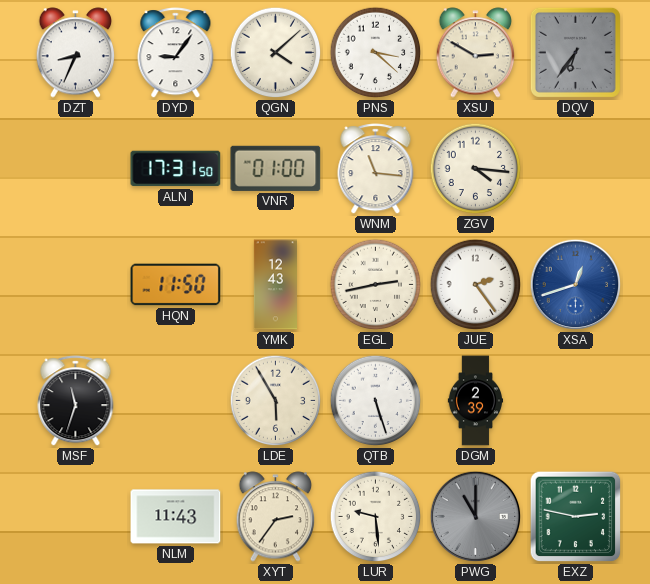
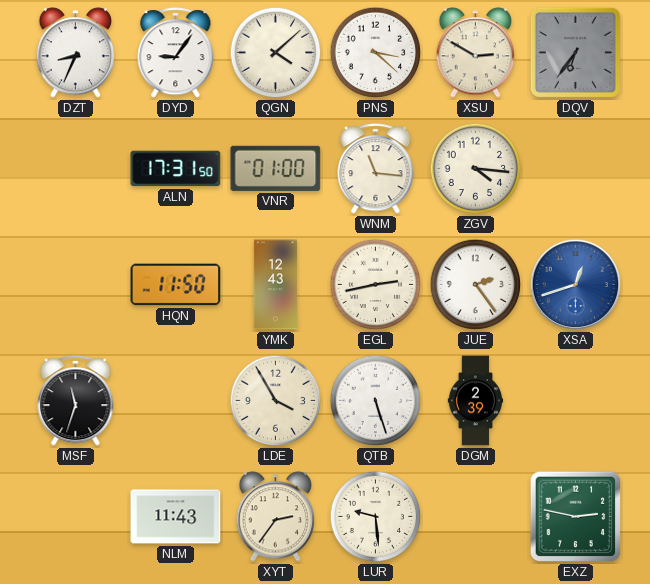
LDE: 5:55 -> 3:55
PWG: 11:00 -> none
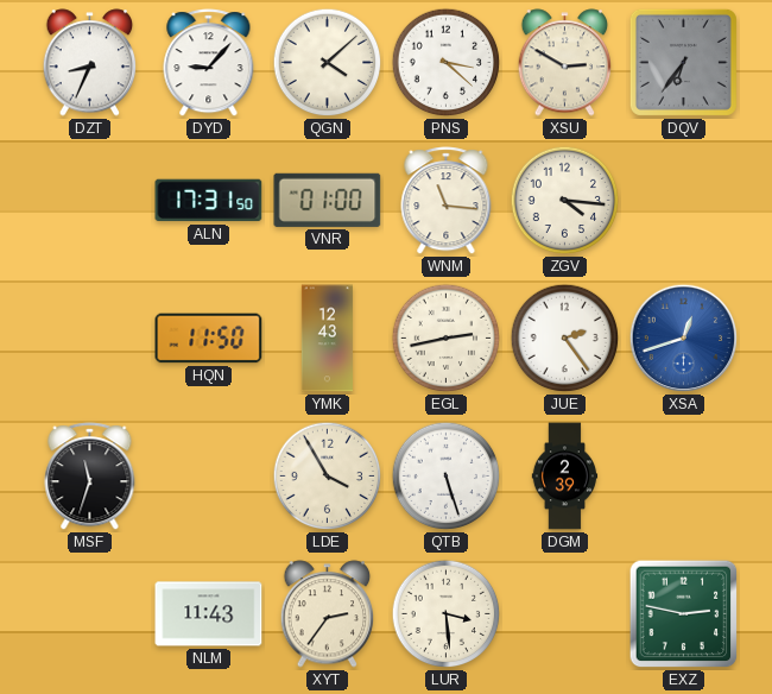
DYD: 9:06 -> 9:07
LUR: 9:29 -> 3:29
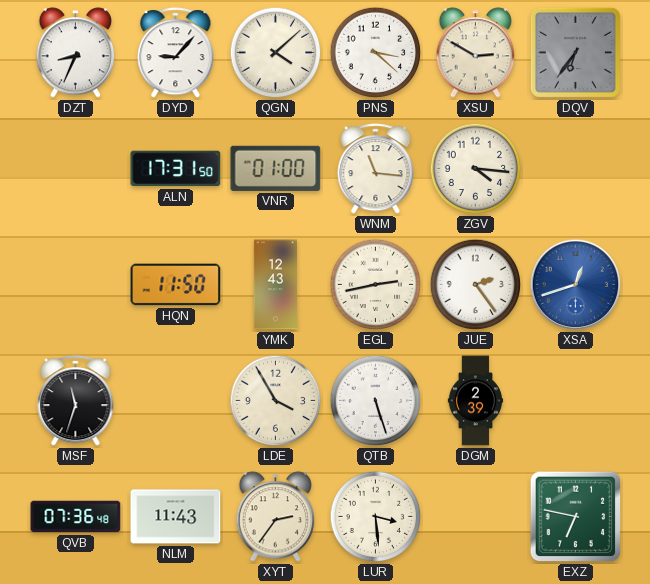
QVB: none -> 07:36
EXZ: 2:47 -> 6:47
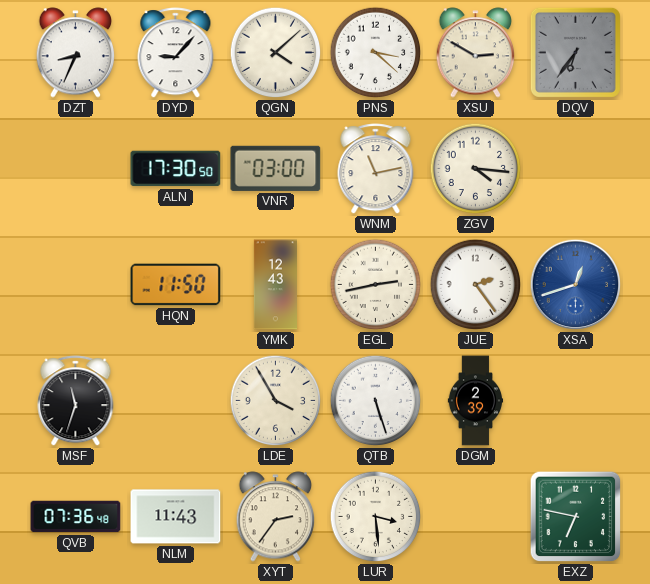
ALN: 17:31 -> 17:30
VNR: 01:00 -> 03:00
WNM: 11:16 -> 11:13
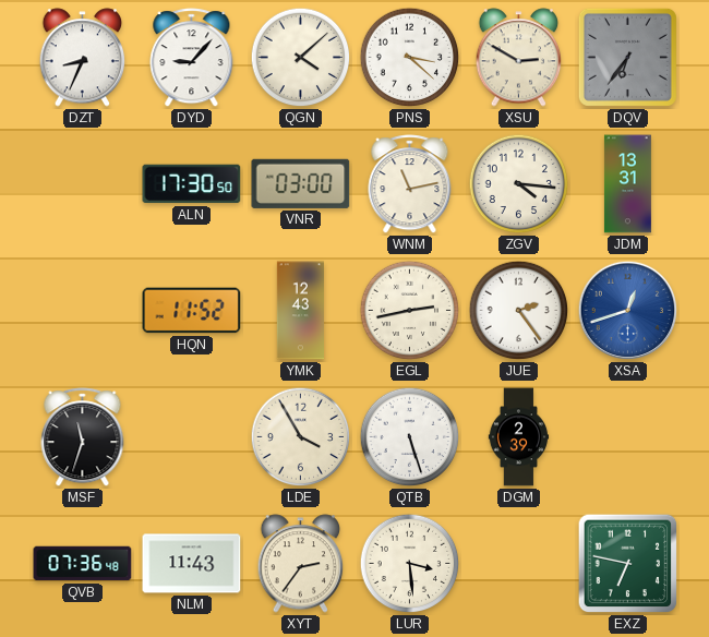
JDM: none -> 13:31
HQN: 11:50 -> 11:52
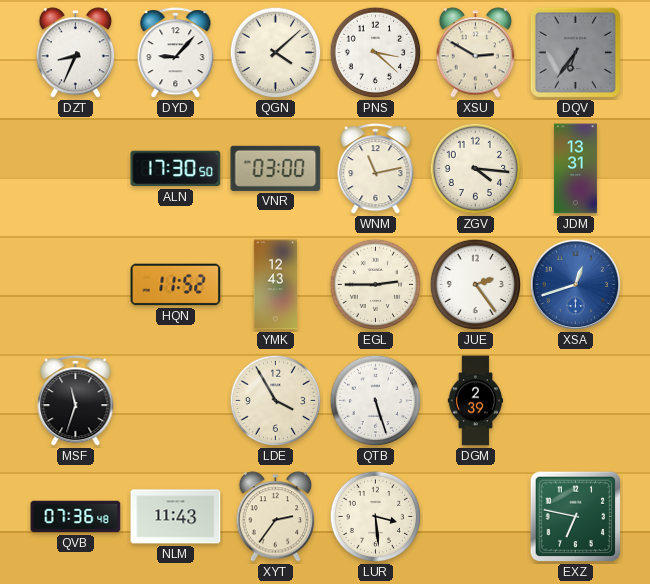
EGL: 2:43 -> 2:45
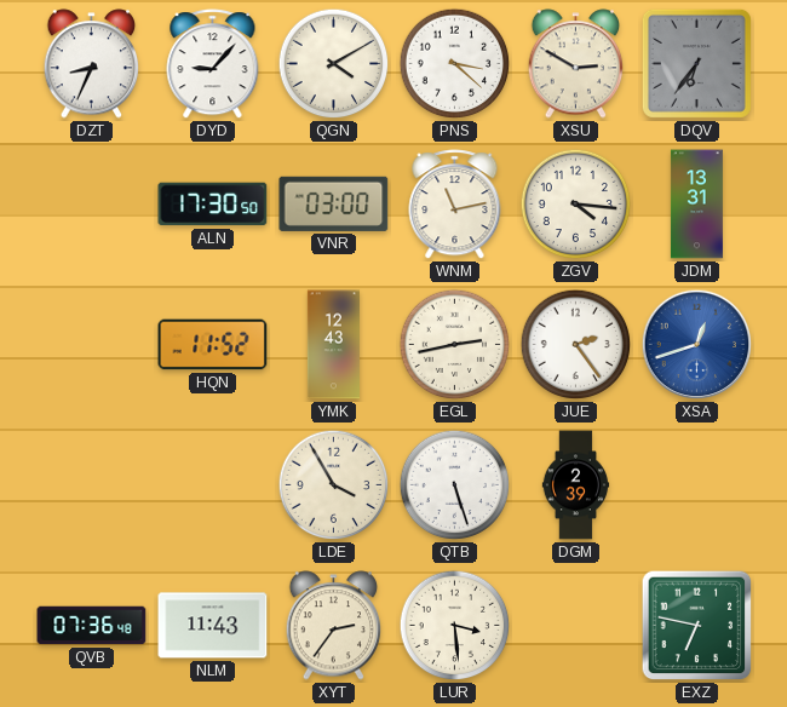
QGN: 4:08 -> 4:10
EGL: 2:45 -> 2:43
MSF: 11:33 -> none
